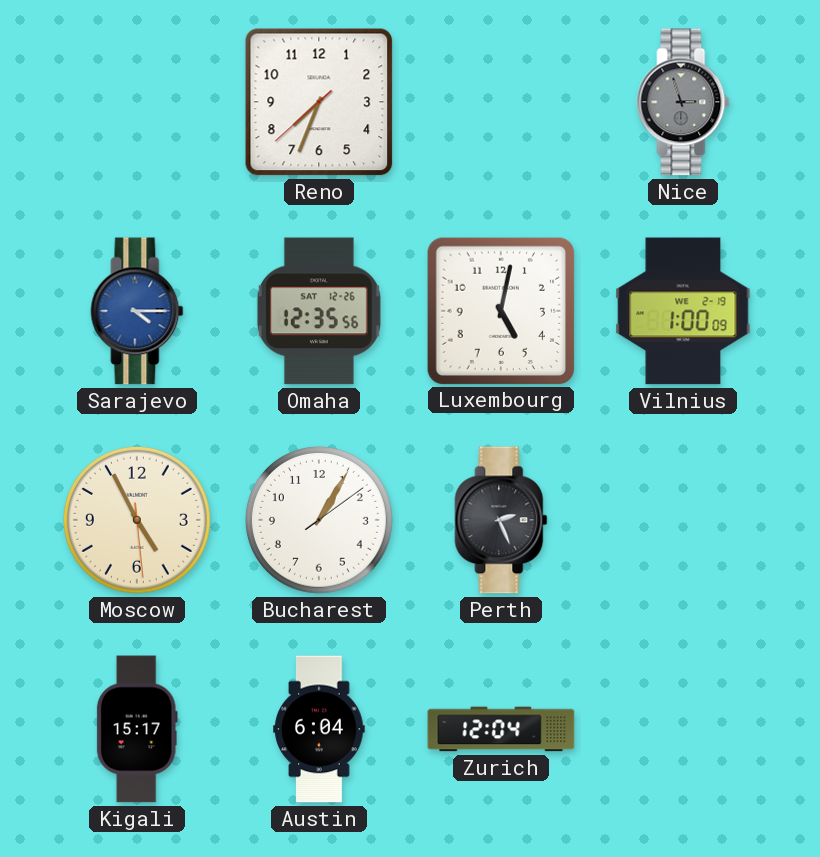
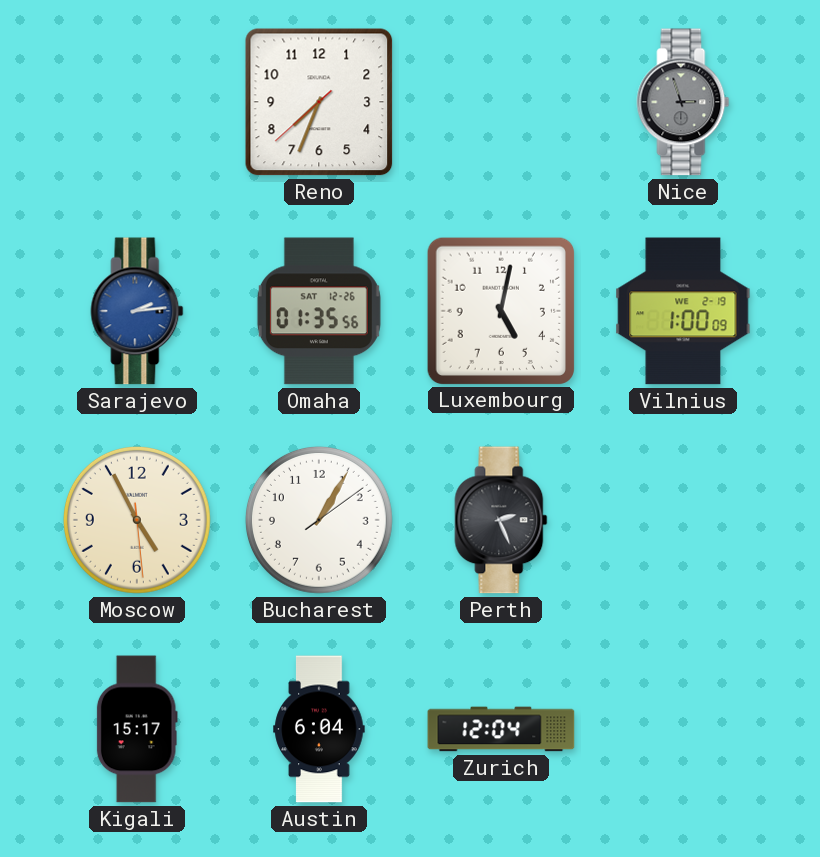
Sarajevo: 4:15 -> 2:14
Omaha: 12:35 -> 01:35
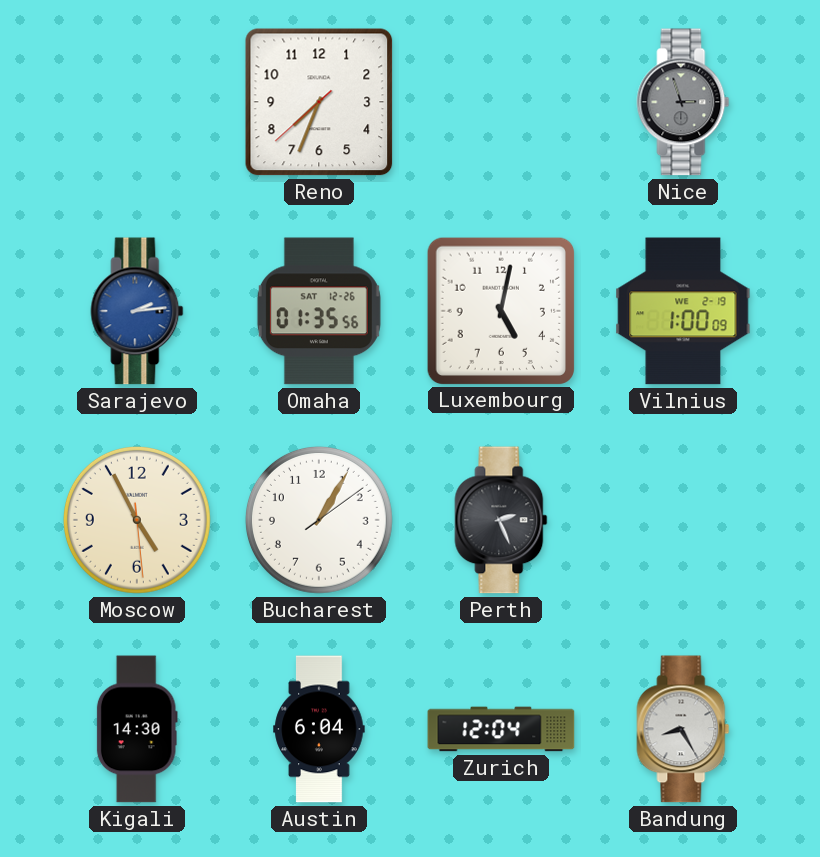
Kigali: 15:17 -> 14:30
Bandung: none -> 8:25
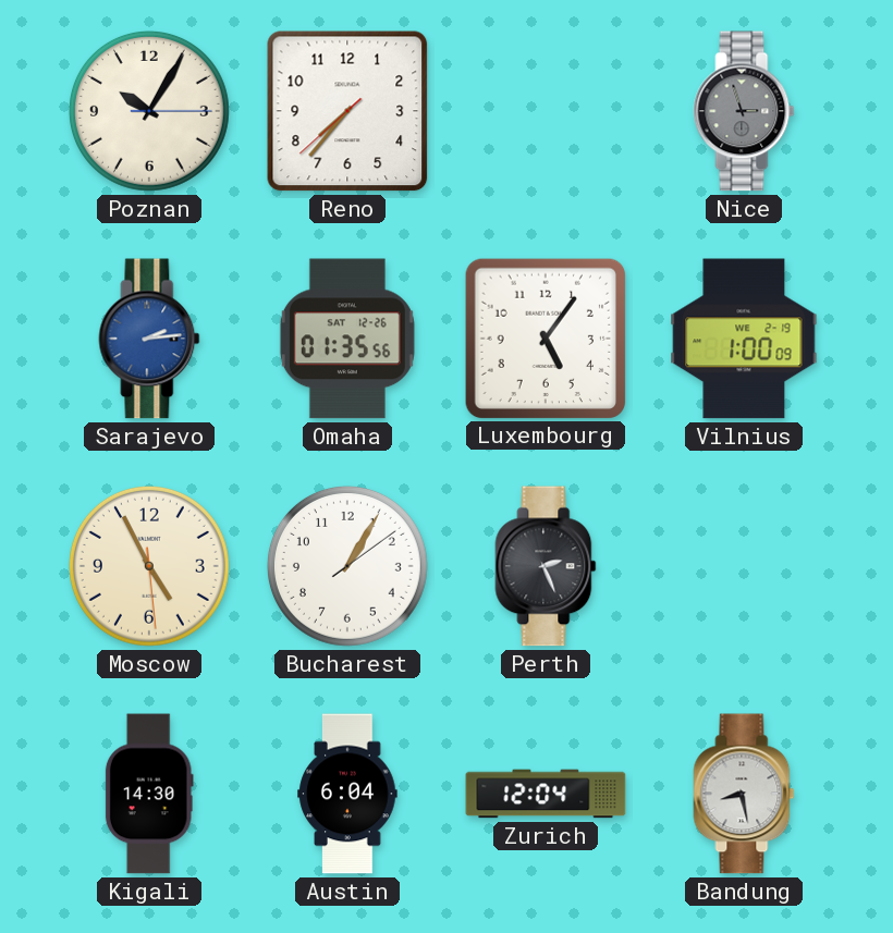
Poznan: none -> 10:05
Reno: 7:33 -> 7:36
Luxembourg: 5:02 -> 5:06
Bandung: 8:25 -> 8:28
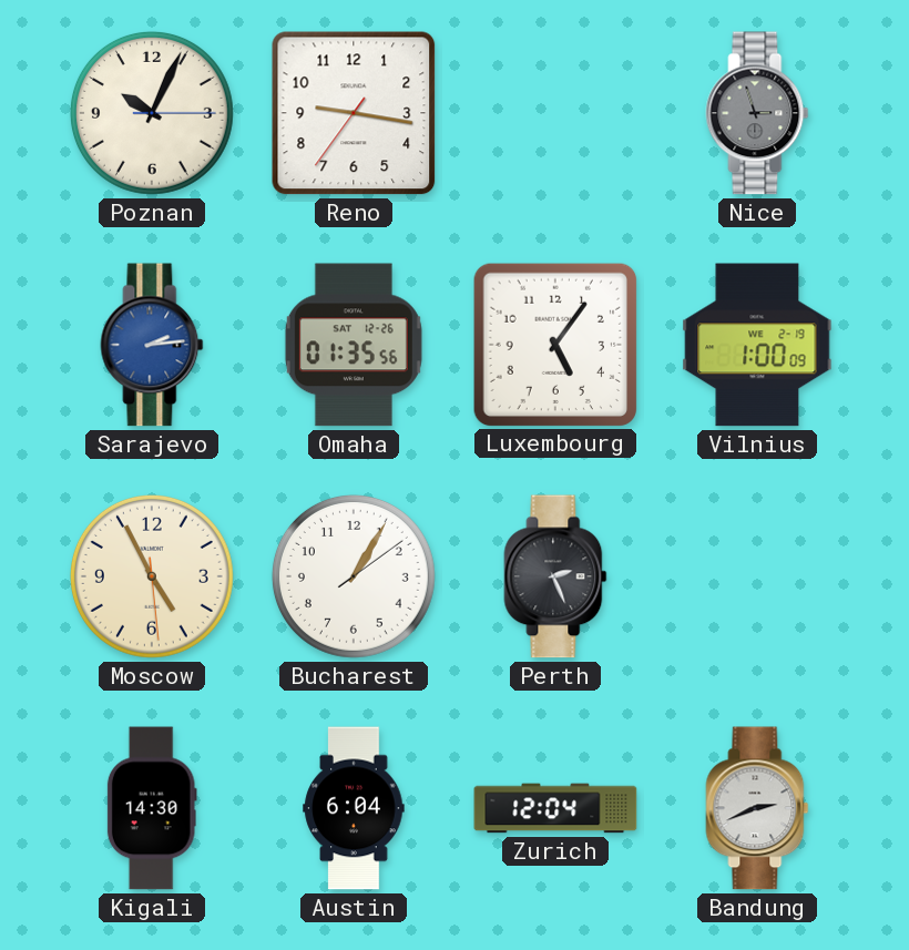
Poznan: 10:05 -> 10:04
Reno: 7:36 -> 9:16
Bandung: 8:28 -> 2:41
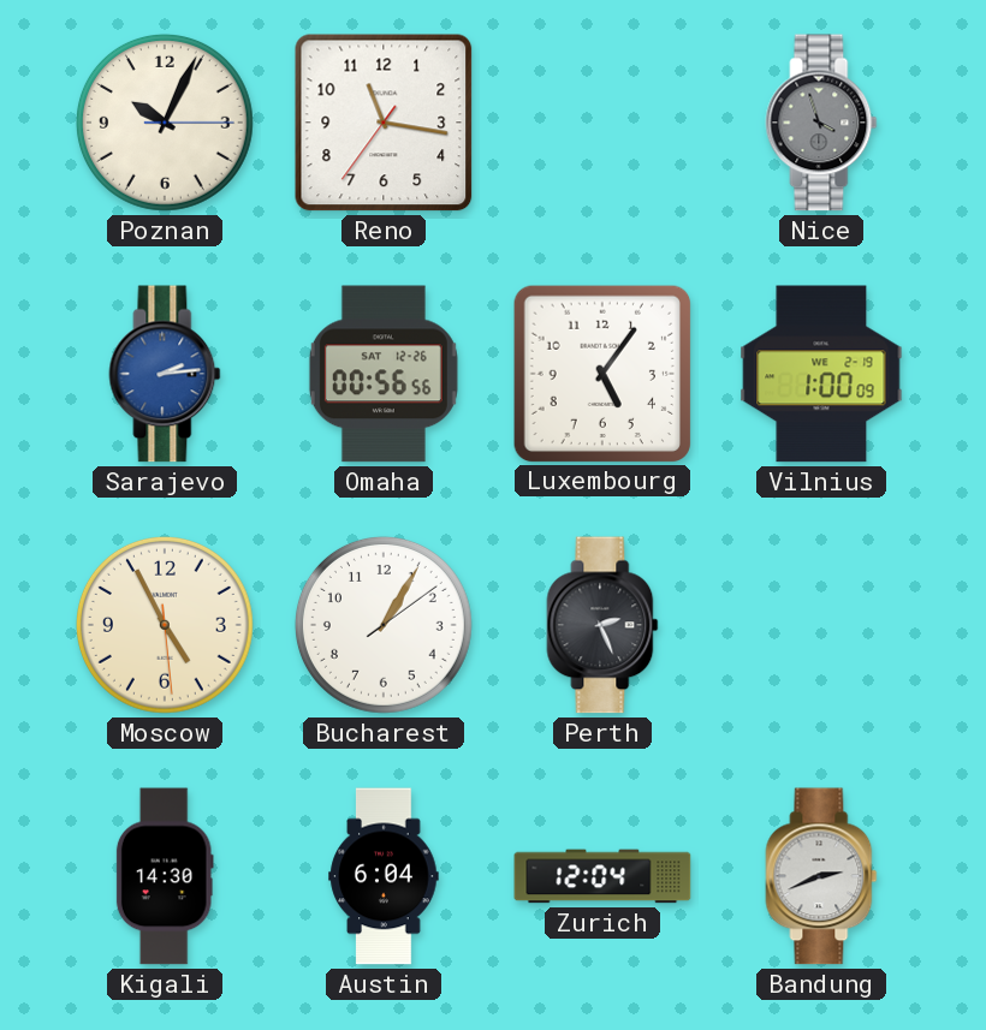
Reno: 9:16 -> 11:16
Nice: 2:57 -> 3:57
Omaha: 01:35 -> 00:56
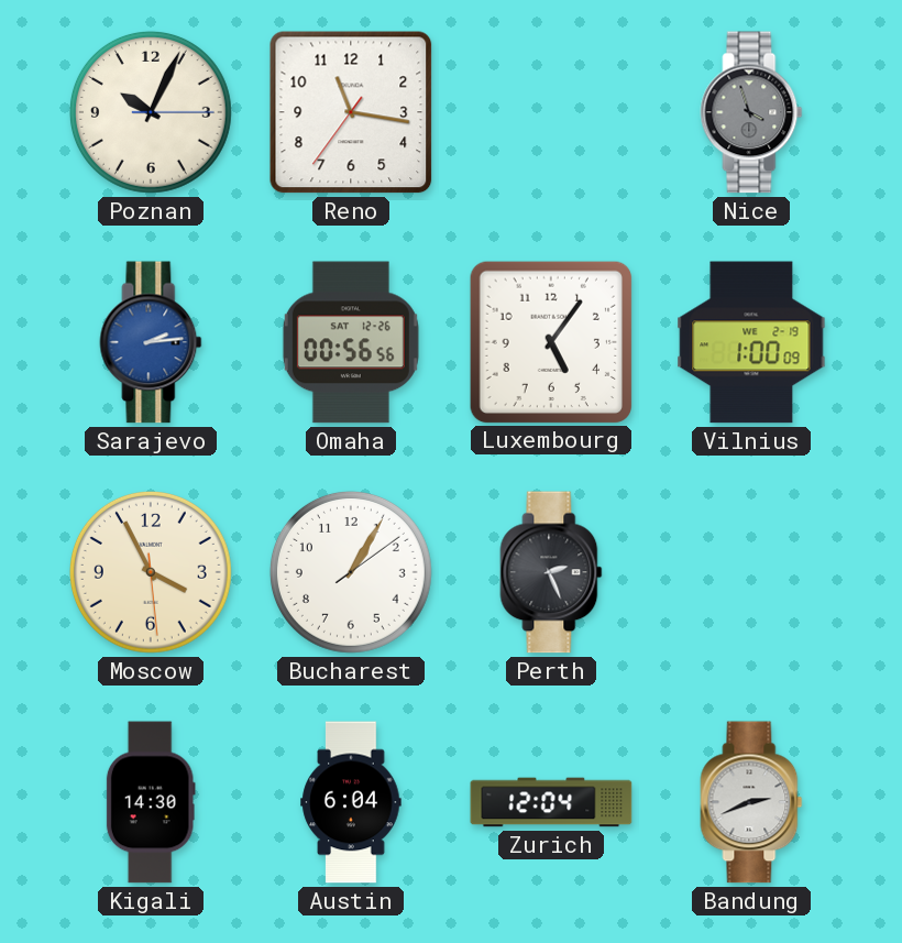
Moscow: 4:55 -> 3:55
